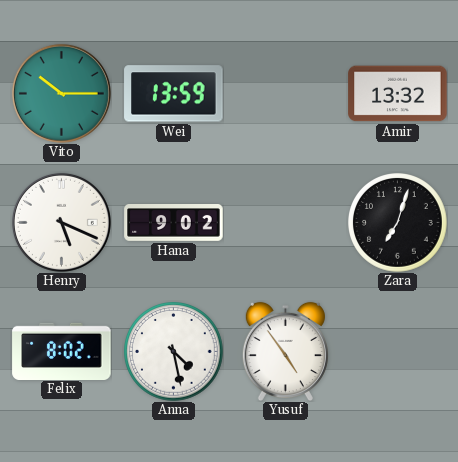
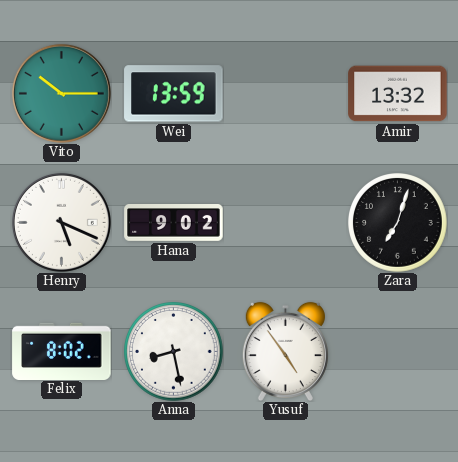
Anna: 4:28 -> 8:28
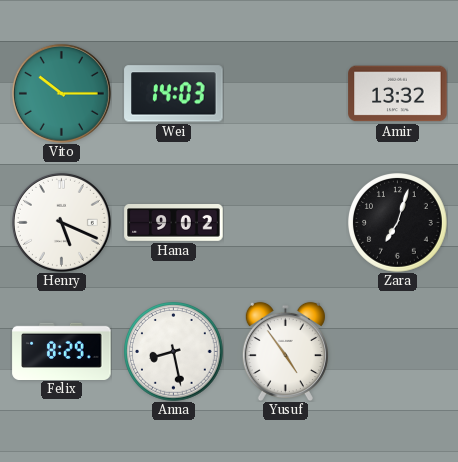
Wei: 13:59 -> 14:03
Felix: 8:02 -> 8:29
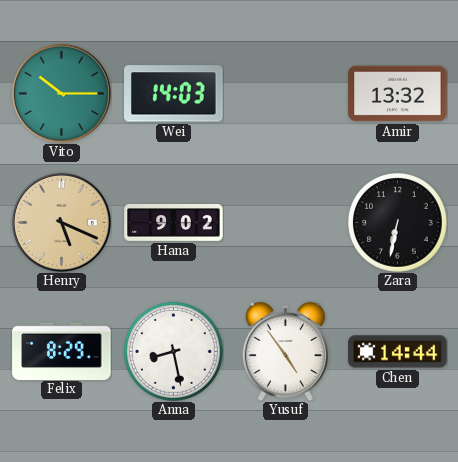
Henry dial: white -> champagne
Zara: 7:03 -> 6:32
Chen: none -> 14:44
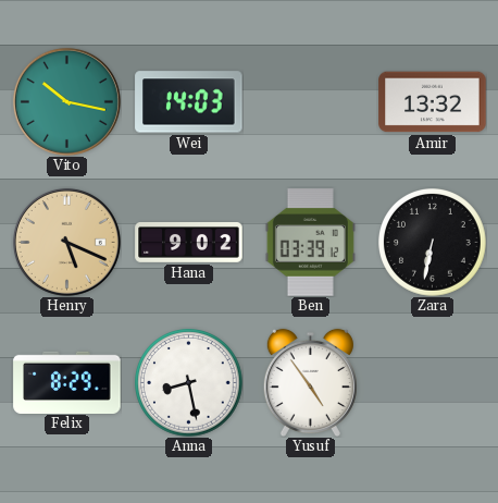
Vito: 10:15 -> 10:17
Ben: none -> 03:39
Chen: 14:44 -> none
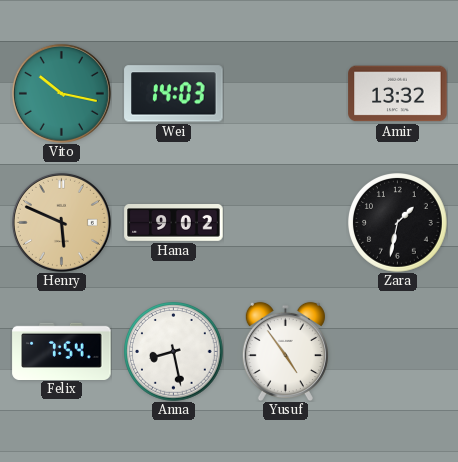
Henry: 5:19 -> 5:49
Ben: 03:39 -> none
Zara: 6:32 -> 1:32
Felix: 8:29 -> 7:54
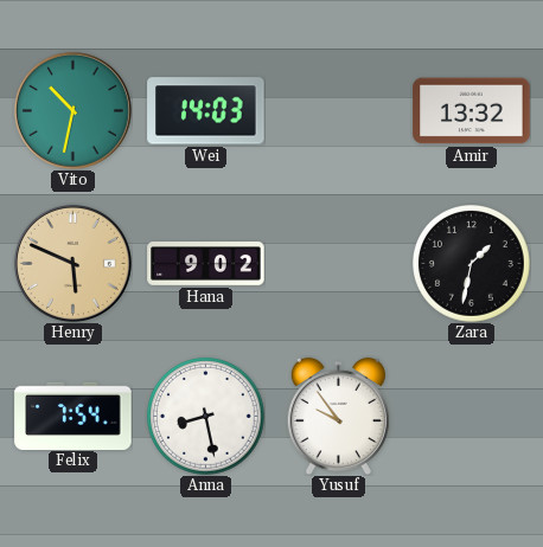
Vito: 10:17 -> 10:32
Yusuf: 4:54 -> 9:54
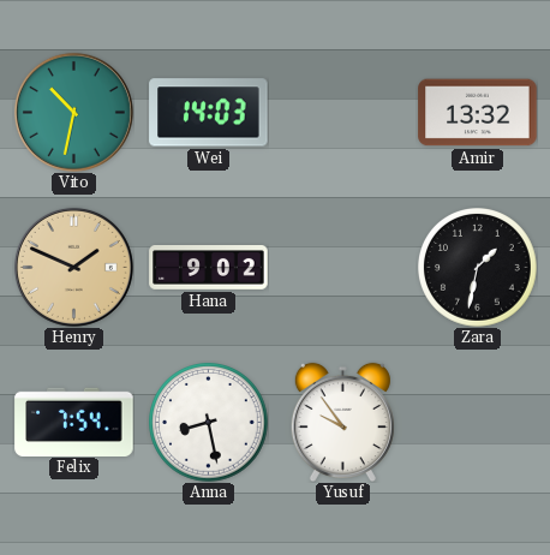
Henry: 5:49 -> 1:49
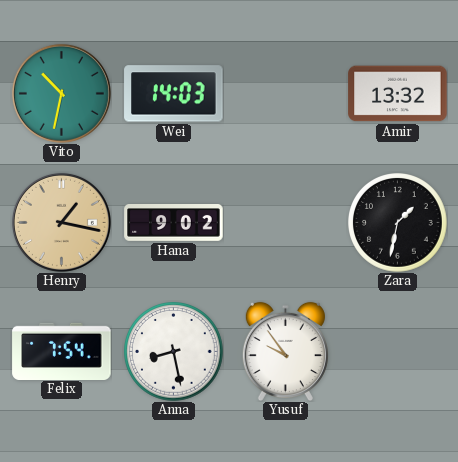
Henry: 1:49 -> 1:17
